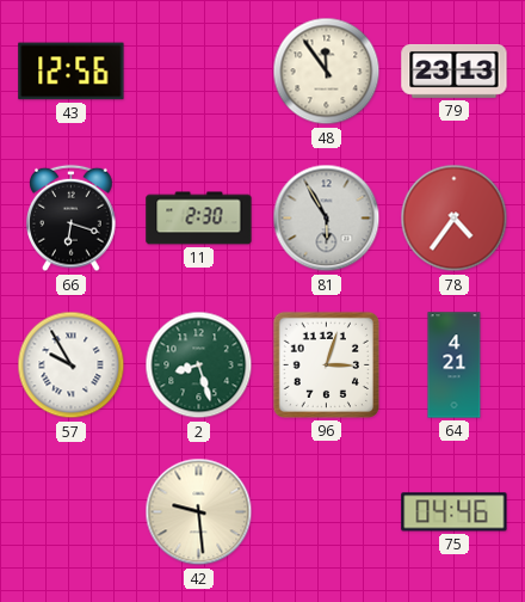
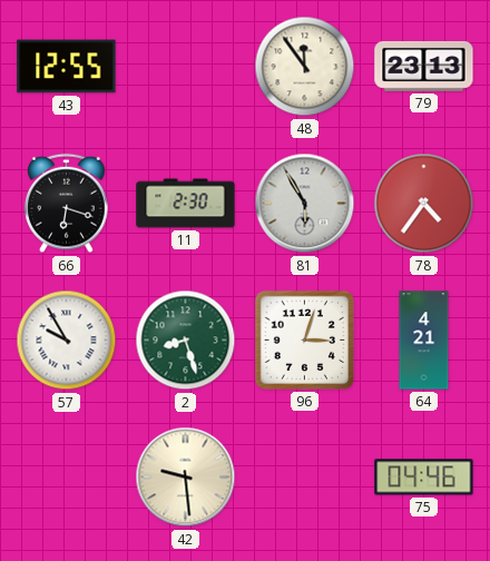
43: 12:56 -> 12:55
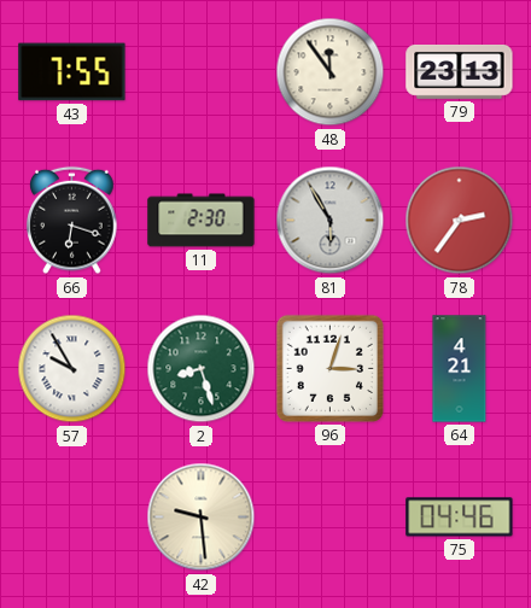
43: 12:55 -> 7:55
78: 4:36 -> 2:36
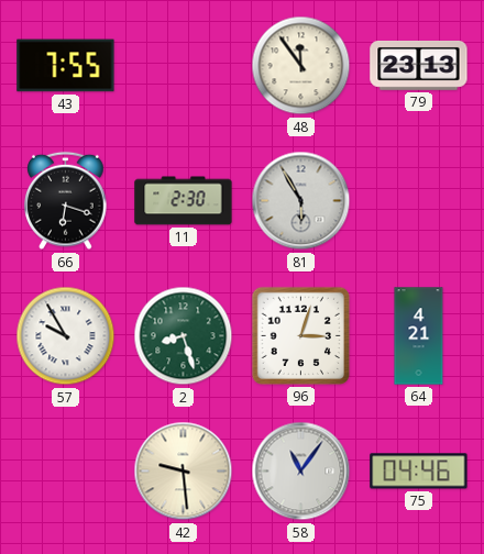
78: 2:36 -> none
58: none -> 11:06
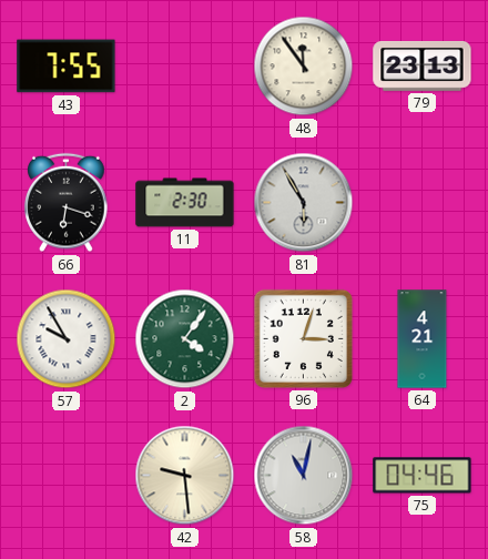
2: 8:27 -> 4:06
58: 11:06 -> 11:02
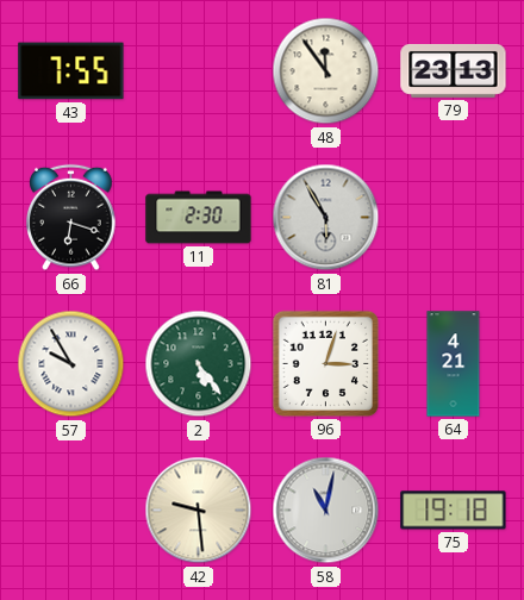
2: 4:06 -> 5:24
75: 04:46 -> 19:18
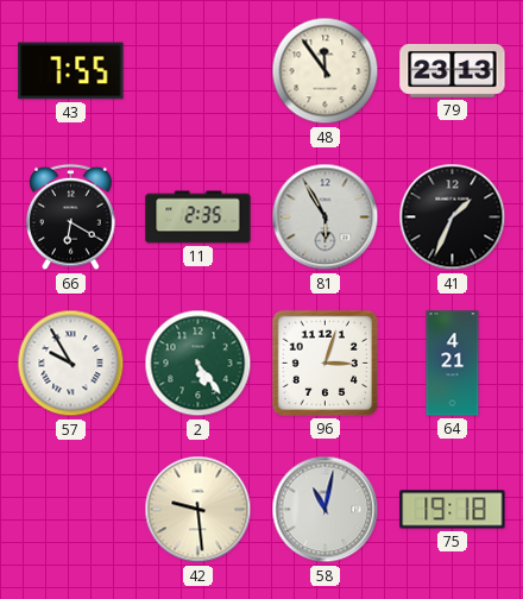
66: 6:18 -> 6:20
11: 2:30 -> 2:35
41: none -> 1:34
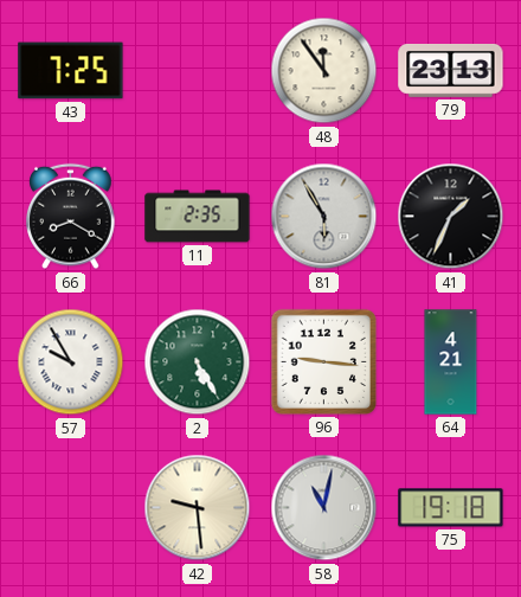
43: 7:55 -> 7:25
66: 6:20 -> 8:20
2: 5:24 -> 5:25
96: 3:03 -> 9:16
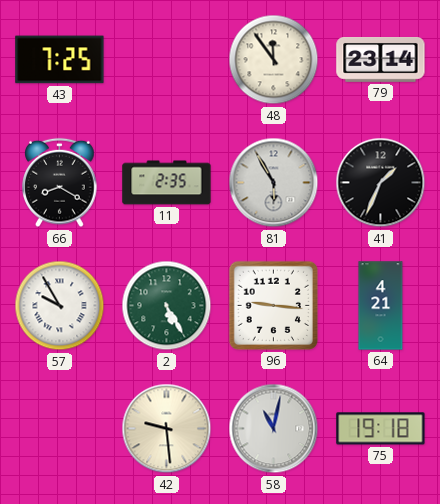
79: 23:13 -> 23:14
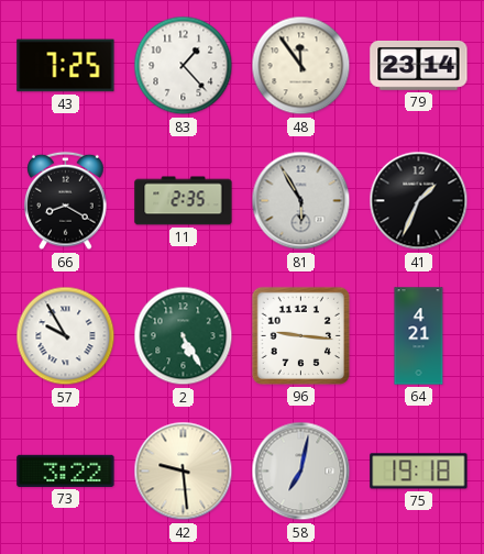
83: none -> 1:23
73: none -> 3:22
58: 11:02 -> 7:02
